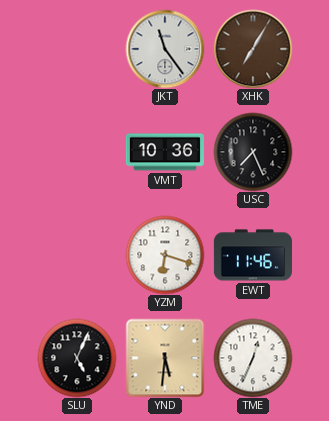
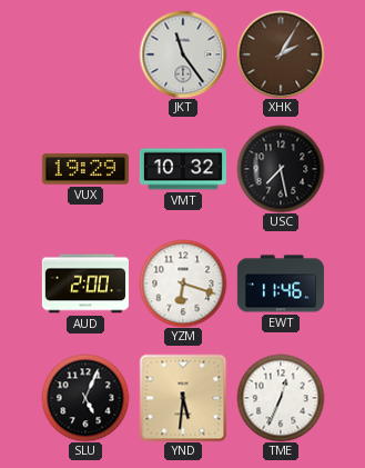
XHK: 7:05 -> 2:05
VUX: none -> 19:29
VMT: 10:36 -> 10:32
USC: 7:26 -> 7:28
AUD: none -> 2:00
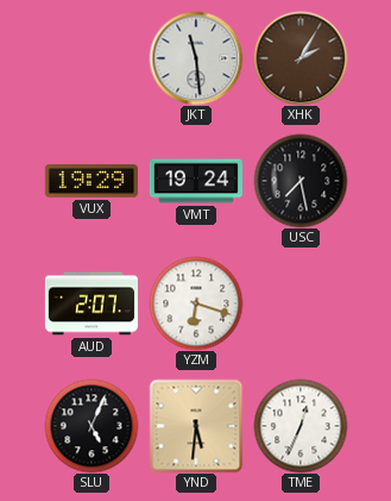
JKT: 11:24 -> 11:29
VMT: 10:32 -> 19:24
AUD: 2:00 -> 2:07
EWT: 11:46 -> none
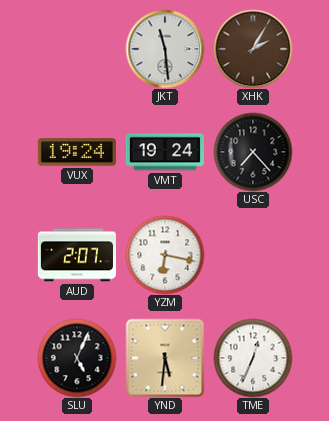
VUX: 19:29 -> 19:24
USC: 7:28 -> 7:23
YZM: 6:18 -> 6:17
